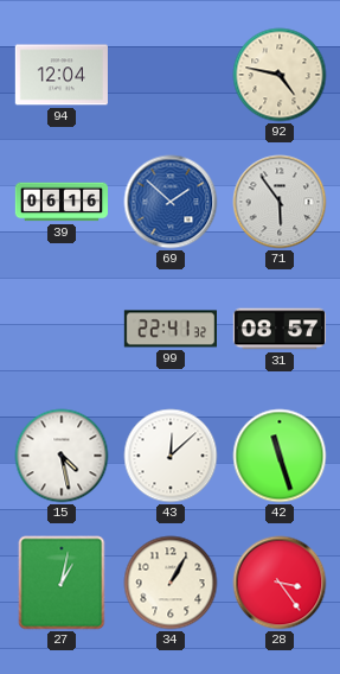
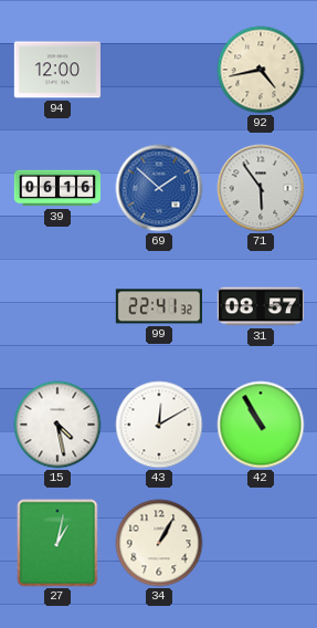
94: 12:04 -> 12:00
92: 4:47 -> 4:43
43: 12:08 -> 12:10
42: 11:27 -> 10:55
28: 3:24 -> none
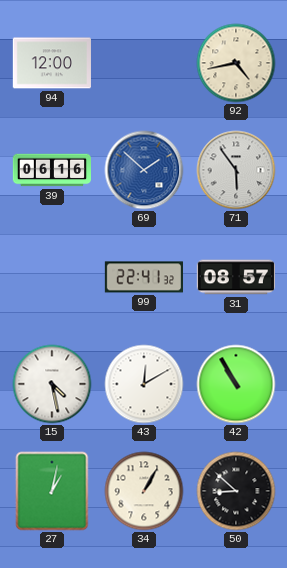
50: none -> 8:52
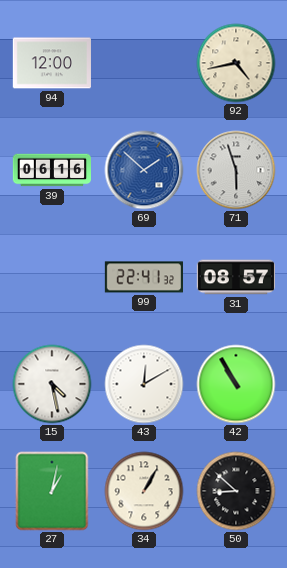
71: 5:54 -> 5:57
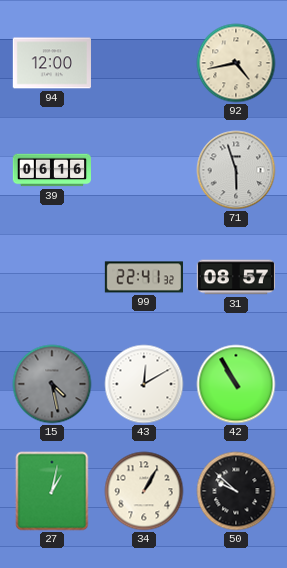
69: 1:52 -> none
15 dial: white -> grey
50: 8:52 -> 9:52
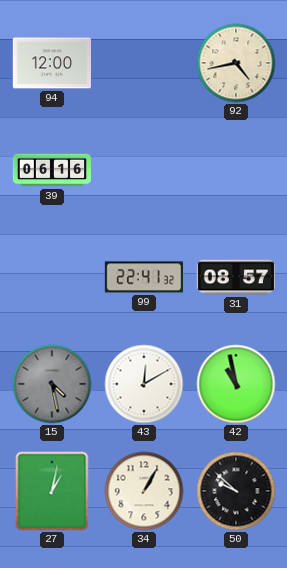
71: 5:57 -> none
42: 10:55 -> 10:58
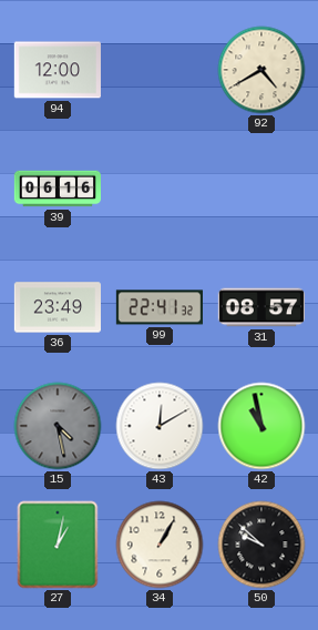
92: 4:43 -> 4:40
36: none -> 23:49
